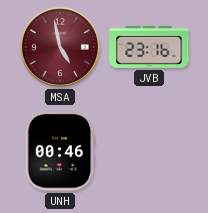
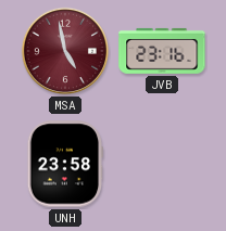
UNH: 00:46 -> 23:58
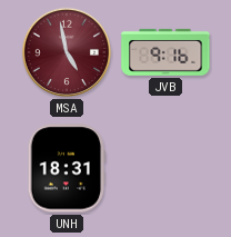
JVB: 23:16 -> 9:16
UNH: 23:58 -> 18:31
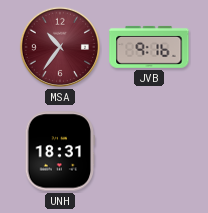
MSA: 4:58 -> 10:36
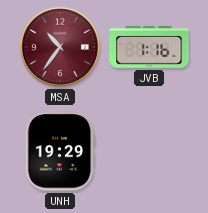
JVB: 9:16 -> 1:16
UNH: 18:31 -> 19:29
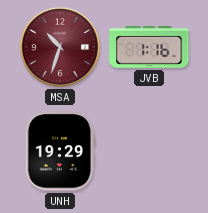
MSA: 10:36 -> 10:33
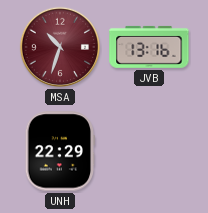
JVB: 1:16 -> 13:16
UNH: 19:29 -> 22:29
